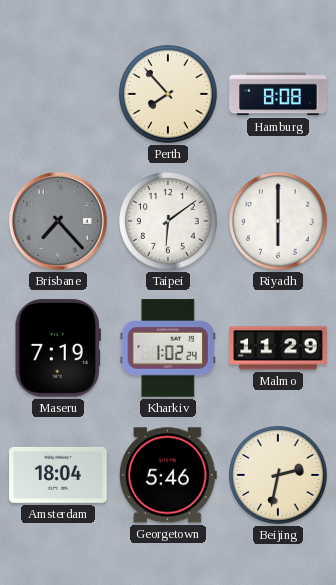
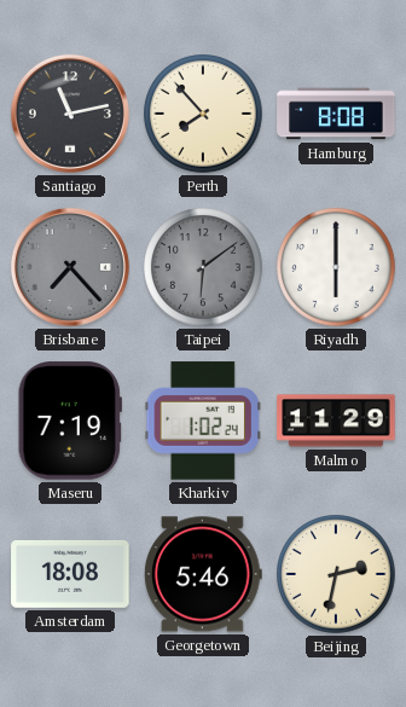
Santiago: none -> 11:13
Taipei dial: white -> grey
Amsterdam: 18:04 -> 18:08
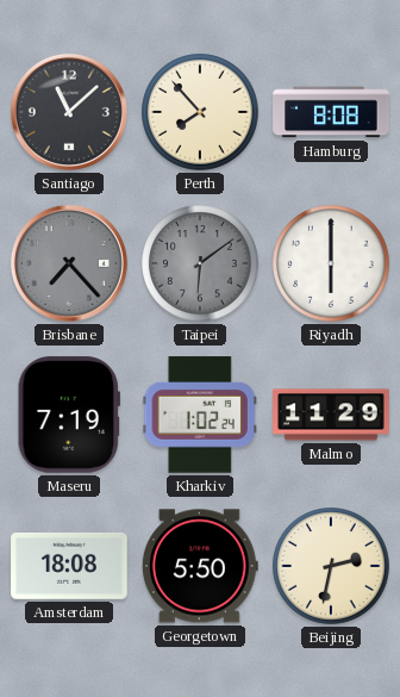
Santiago: 11:13 -> 11:08
Georgetown: 5:46 -> 5:50
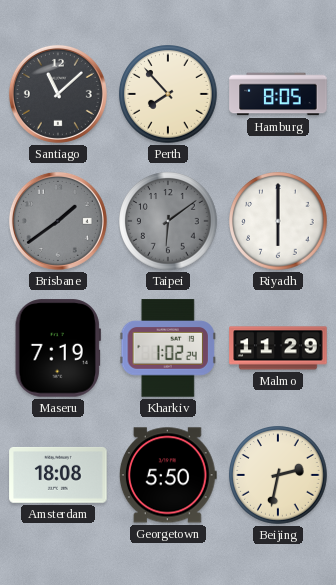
Hamburg: 8:08 -> 8:05
Brisbane: 7:23 -> 1:39
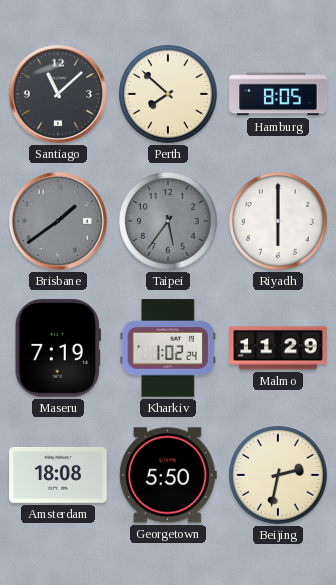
Perth: 7:53 -> 7:52
Taipei: 6:09 -> 5:36
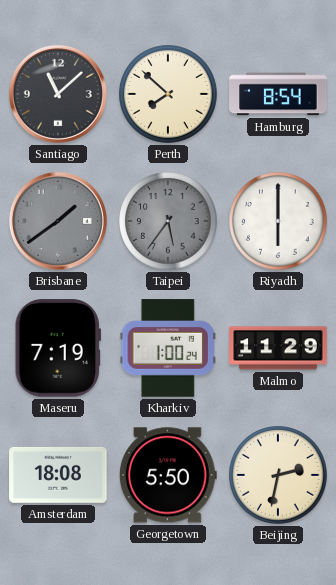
Hamburg: 8:05 -> 8:54
Kharkiv: 1:02 -> 1:00
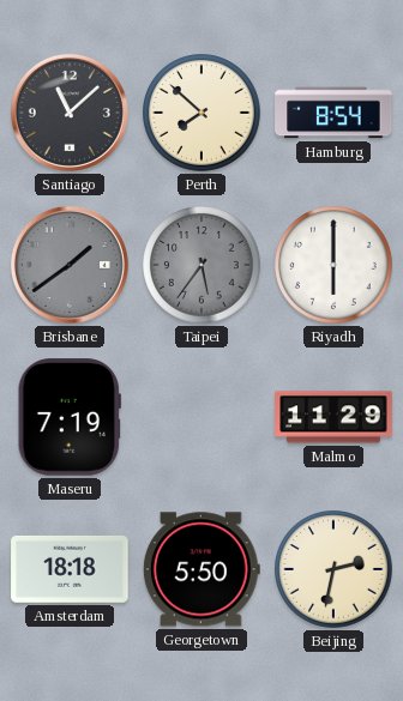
Kharkiv: 1:00 -> none
Amsterdam: 18:08 -> 18:18
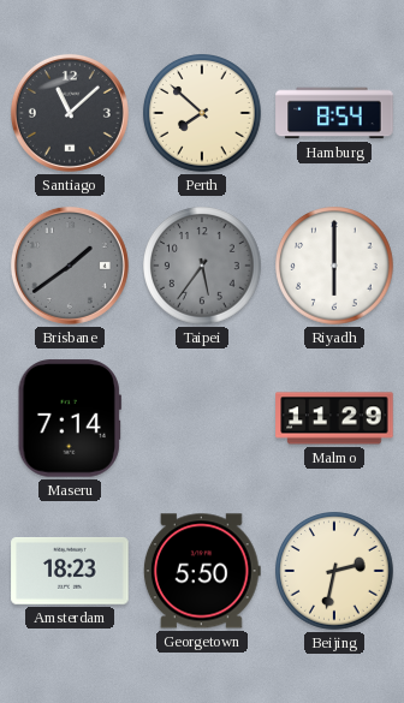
Maseru: 7:19 -> 7:14
Amsterdam: 18:18 -> 18:23
